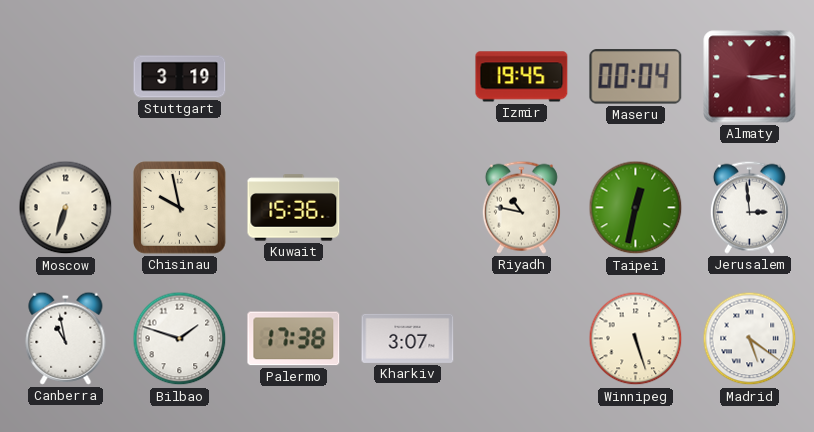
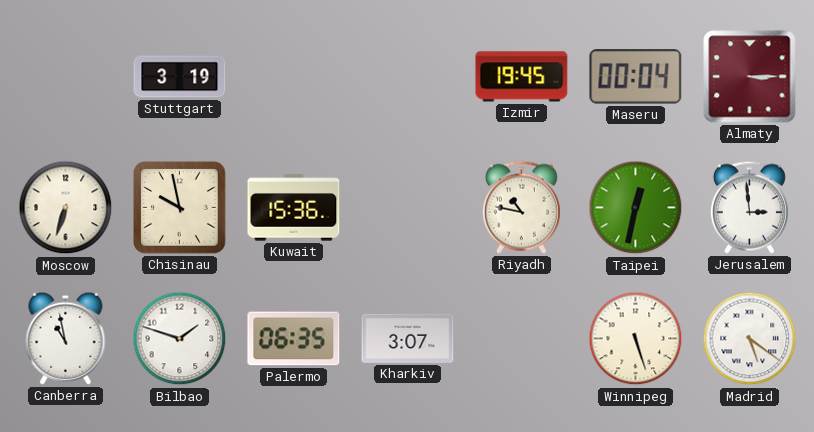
Palermo: 17:38 -> 06:35
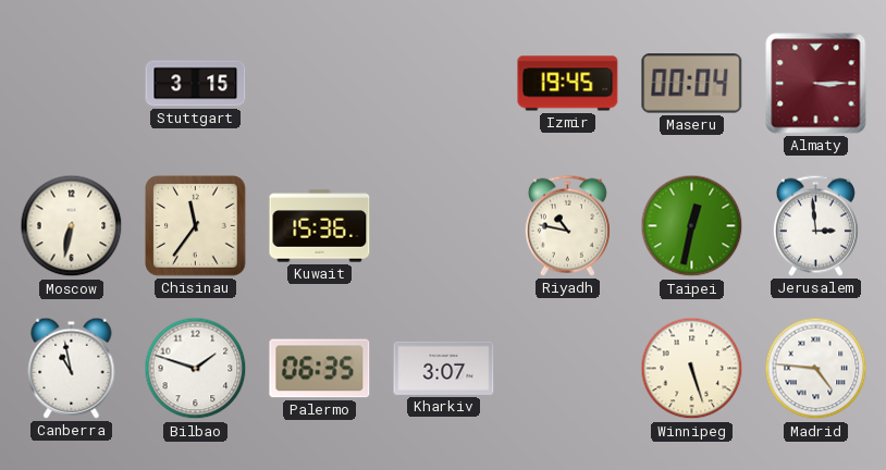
Stuttgart: 3:19 -> 3:15
Moscow: 6:33 -> 6:32
Chisinau: 9:58 -> 11:36
Madrid: 5:21 -> 4:46
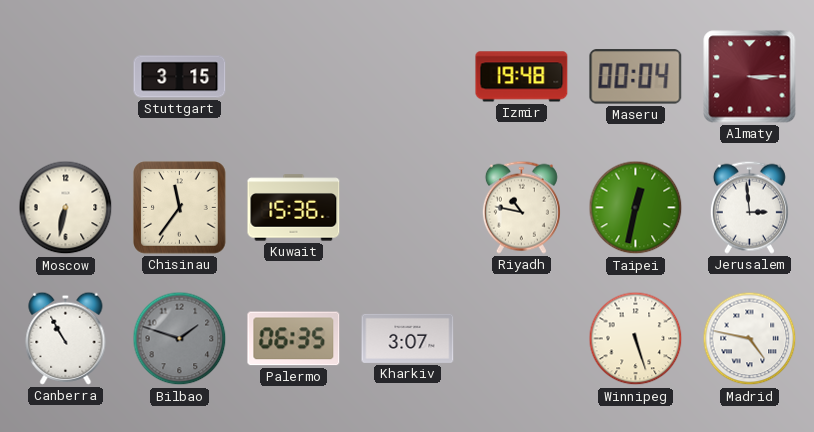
Izmir: 19:45 -> 19:48
Canberra: 10:58 -> 10:55
Bilbao dial: white -> grey
Madrid: 4:46 -> 4:47
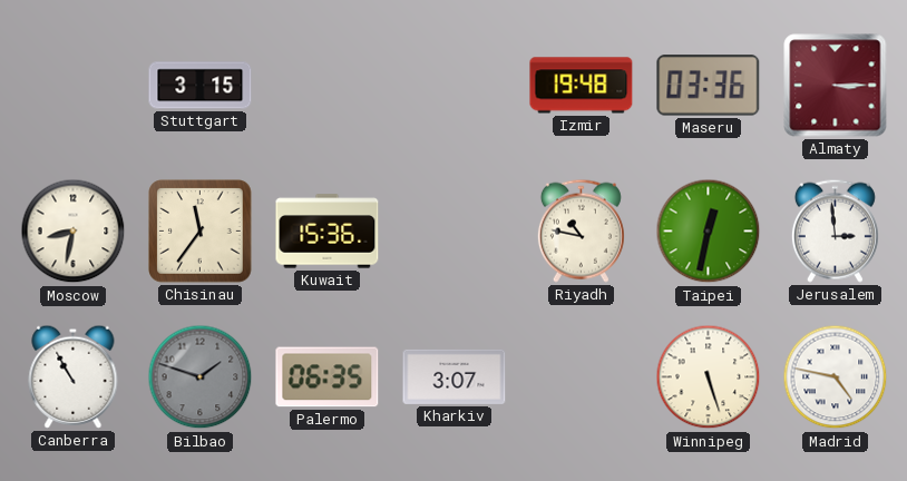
Maseru: 00:04 -> 03:36
Moscow: 6:32 -> 8:32
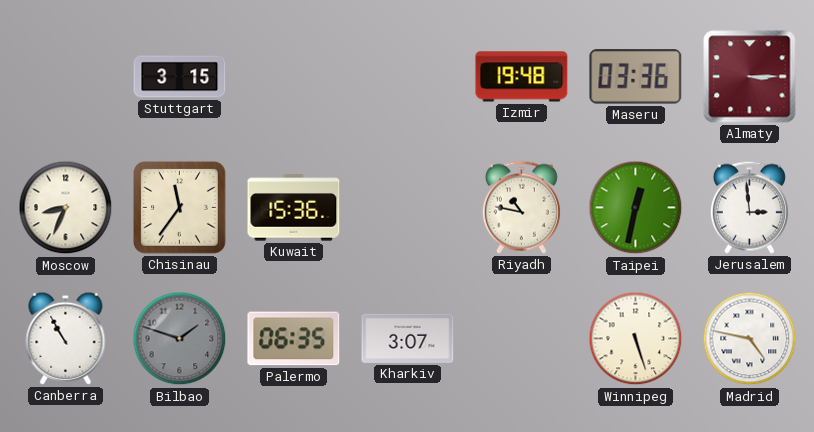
Moscow: 8:32 -> 8:34
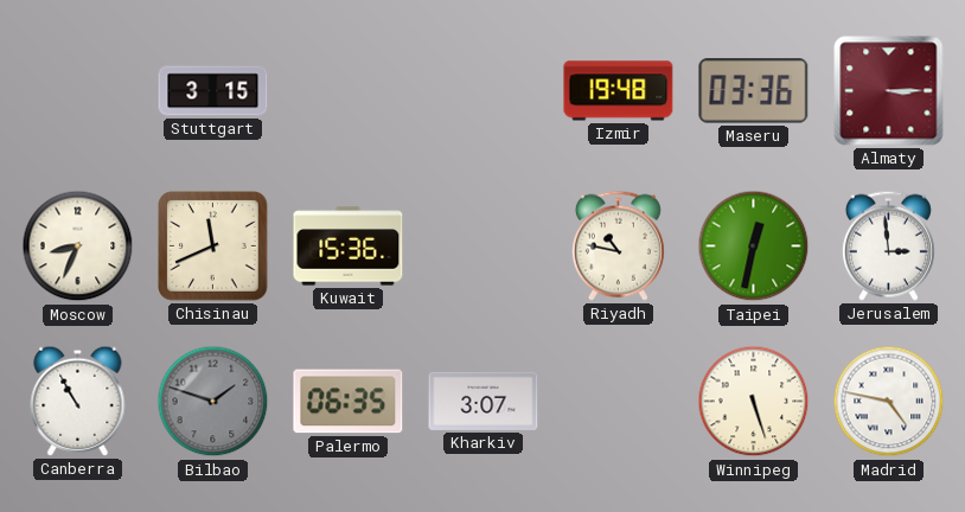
Chisinau: 11:36 -> 11:41
